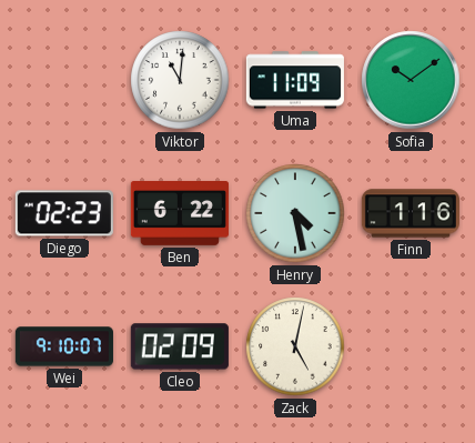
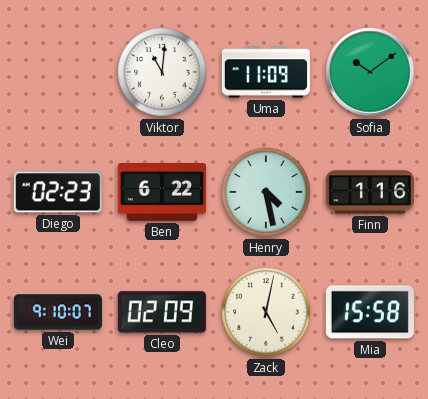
Mia: none -> 15:58
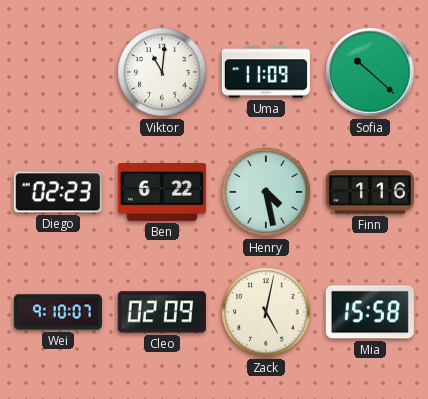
Sofia: 10:09 -> 10:22
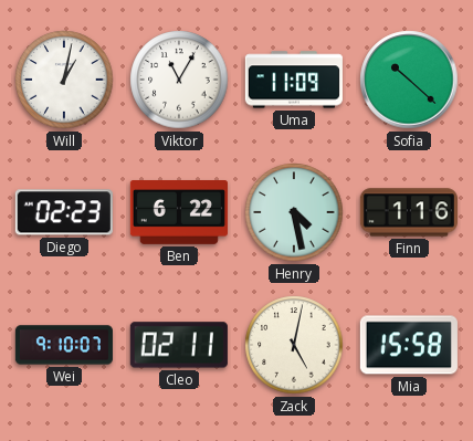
Will: none -> 1:02
Viktor: 11:01 -> 11:05
Cleo: 02:09 -> 02:11
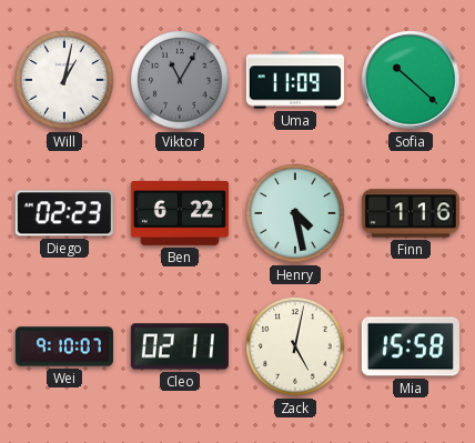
Viktor dial: white -> grey
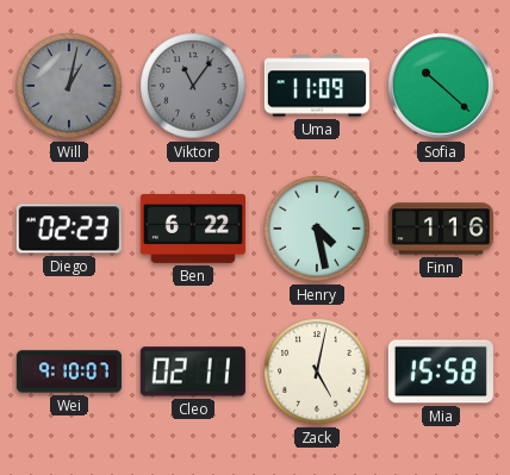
Will dial: white -> grey
Viktor: 11:05 -> 11:06
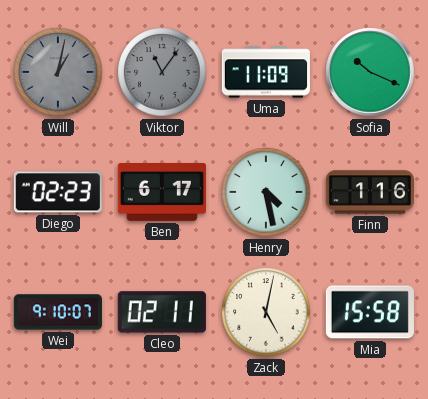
Sofia: 10:22 -> 10:19
Ben: 6:22 -> 6:17
